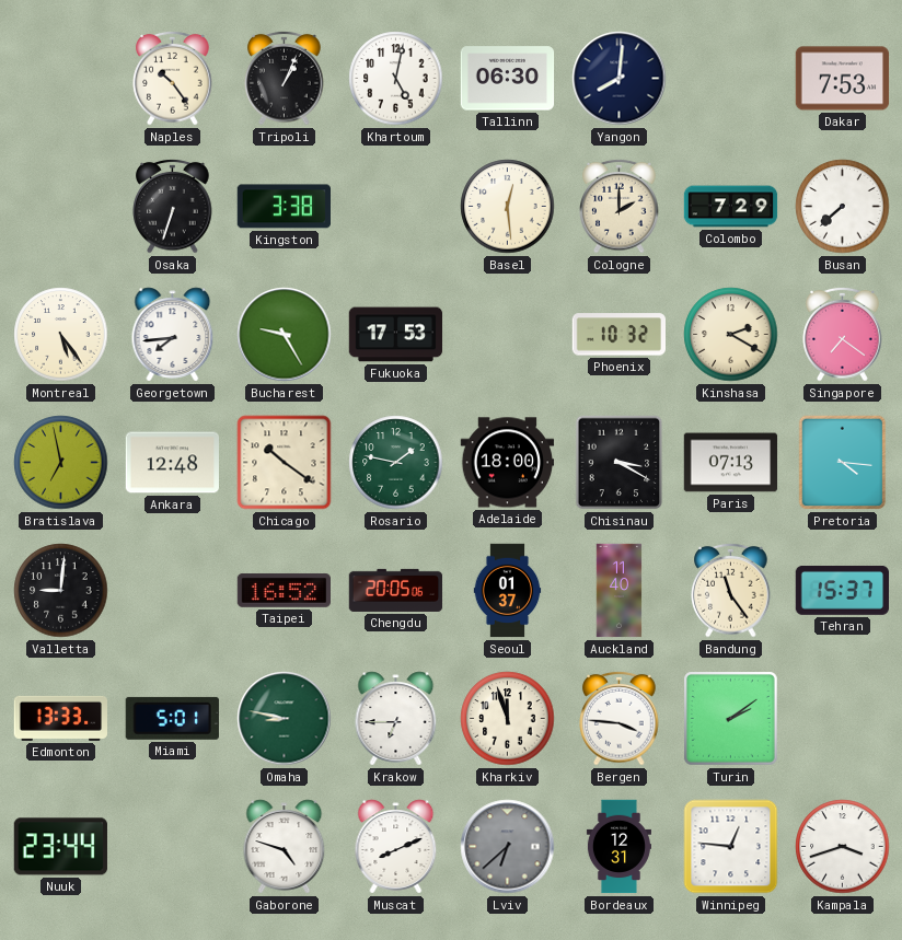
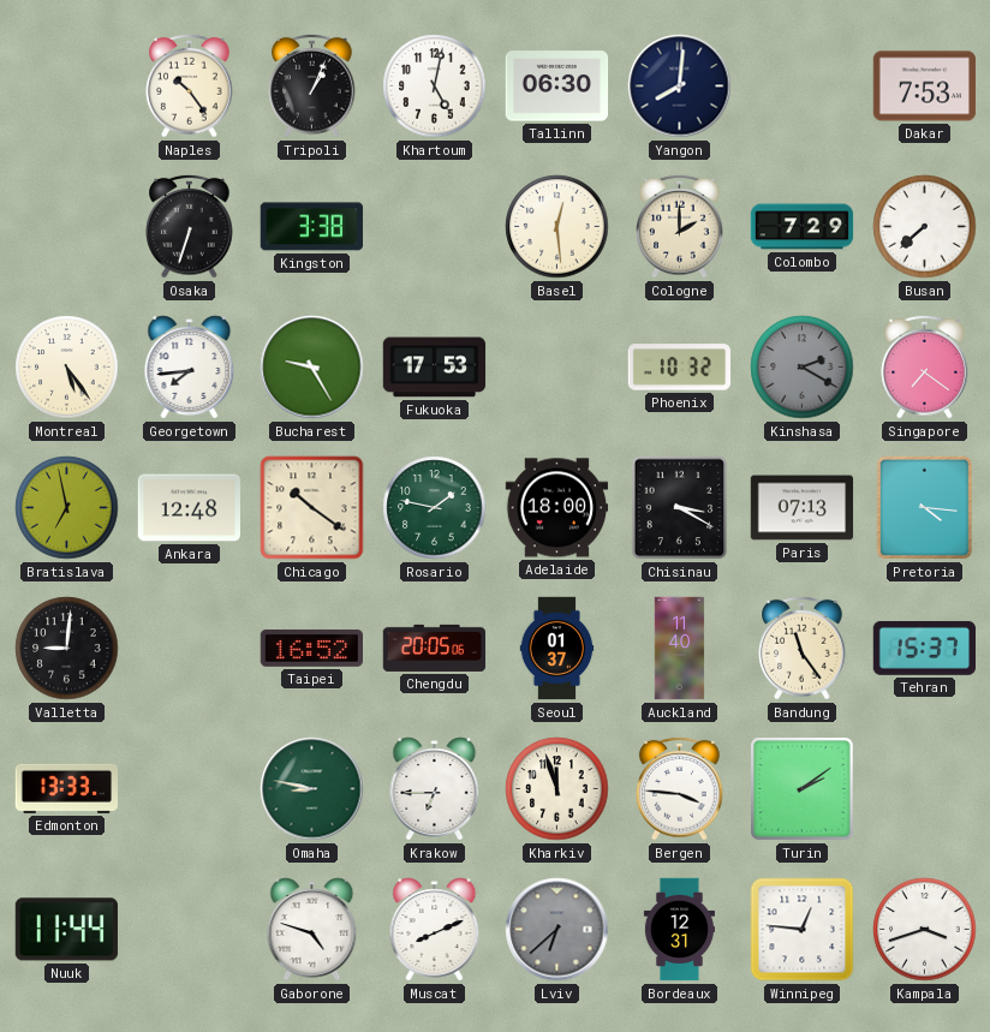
Kinshasa dial: cream -> grey
Miami: 5:01 -> none
Nuuk: 23:44 -> 11:44
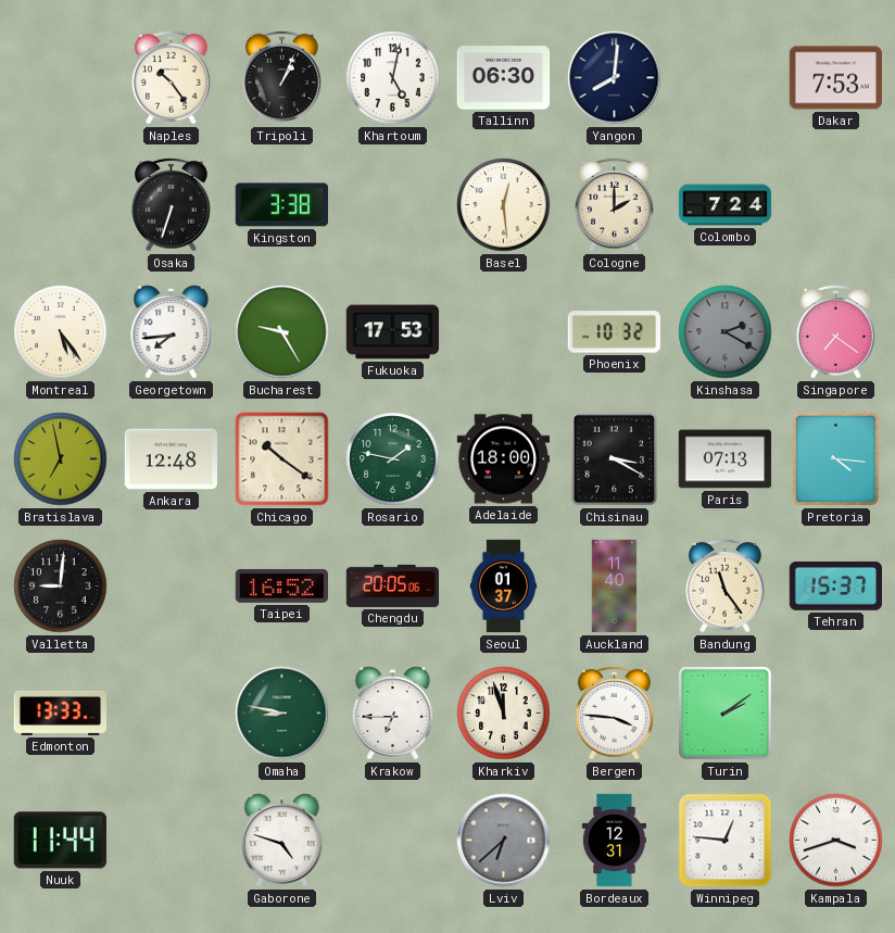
Colombo: 7:29 -> 7:24
Busan: 7:38 -> none
Muscat: 8:11 -> none
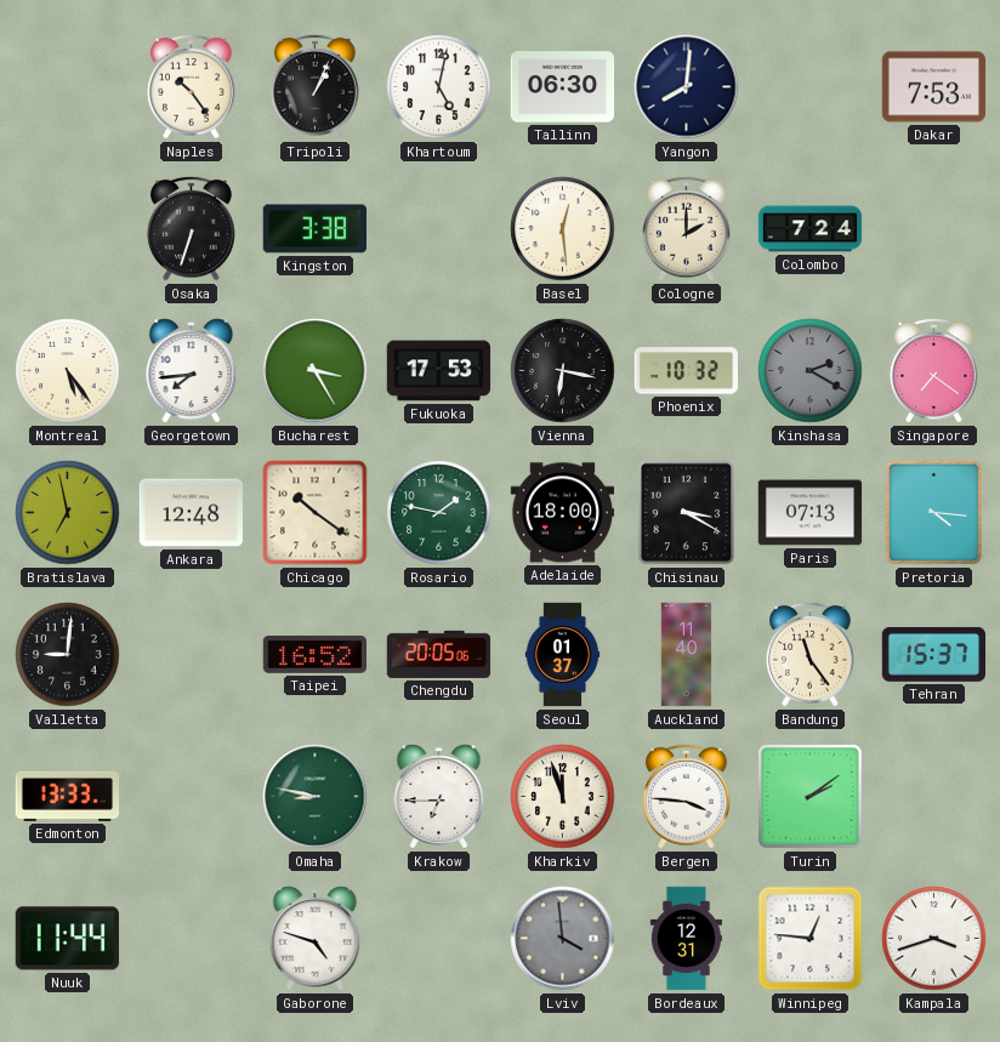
Bucharest: 9:25 -> 3:25
Vienna: none -> 6:17
Lviv: 6:38 -> 3:59
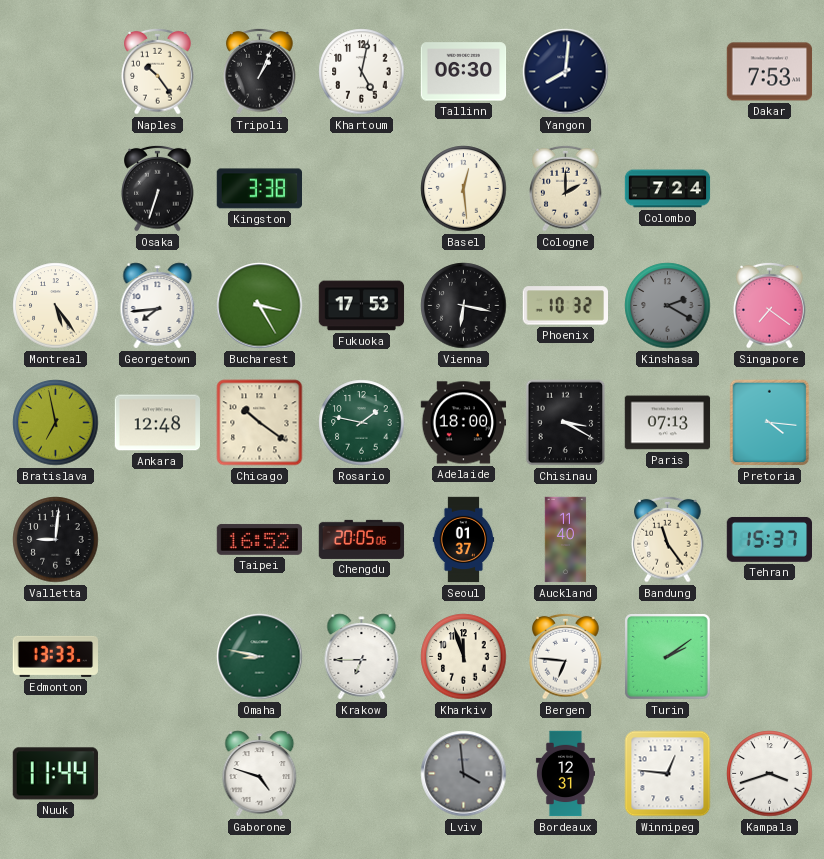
Bergen: 3:46 -> 6:46
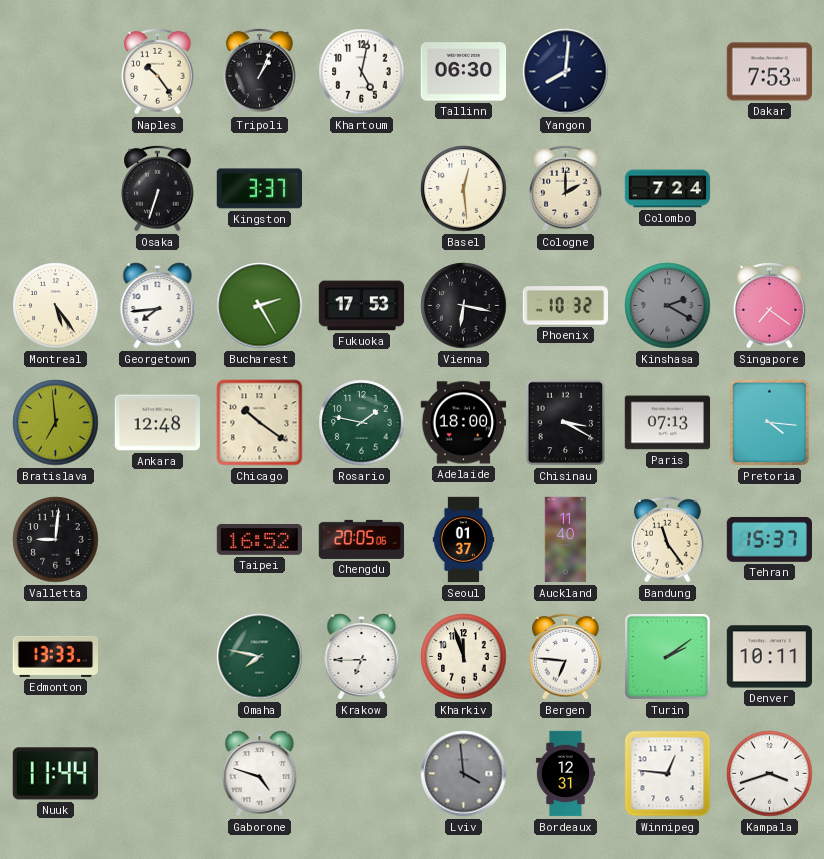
Kingston: 3:38 -> 3:37
Bucharest: 3:25 -> 2:25
Bratislava: 6:58 -> 6:59
Omaha: 8:47 -> 7:47
Denver: none -> 10:11
